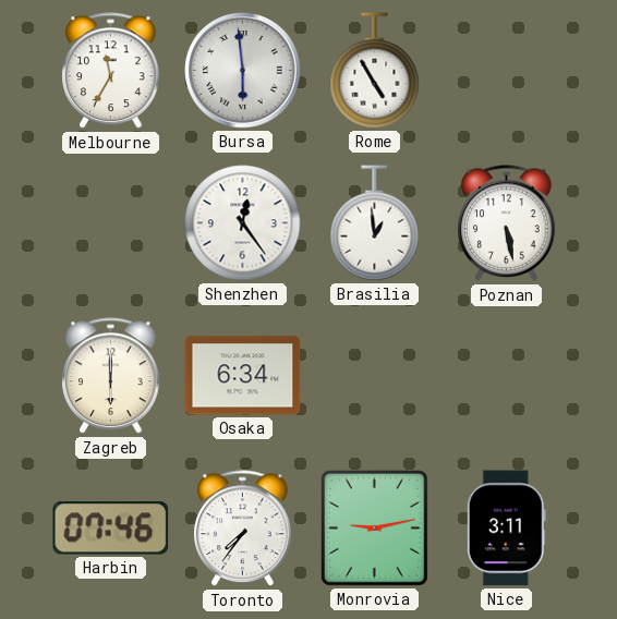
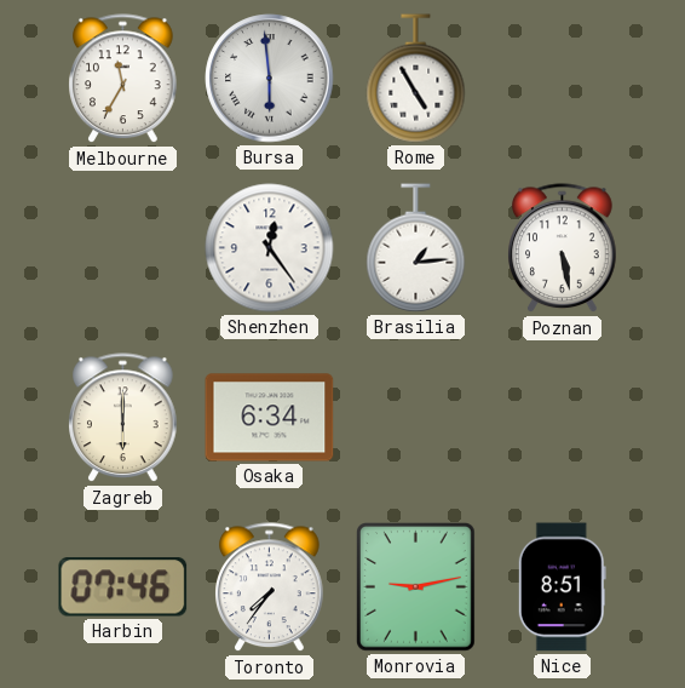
Brasilia: 12:59 -> 1:14
Nice: 3:11 -> 8:51
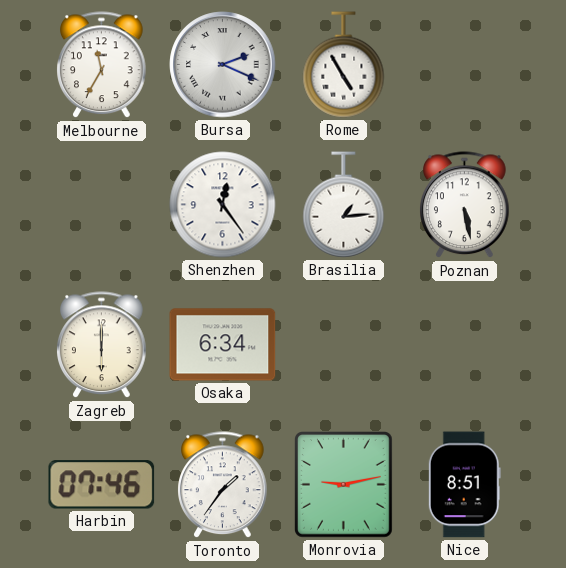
Bursa: 5:59 -> 2:19
Toronto: 7:36 -> 1:36
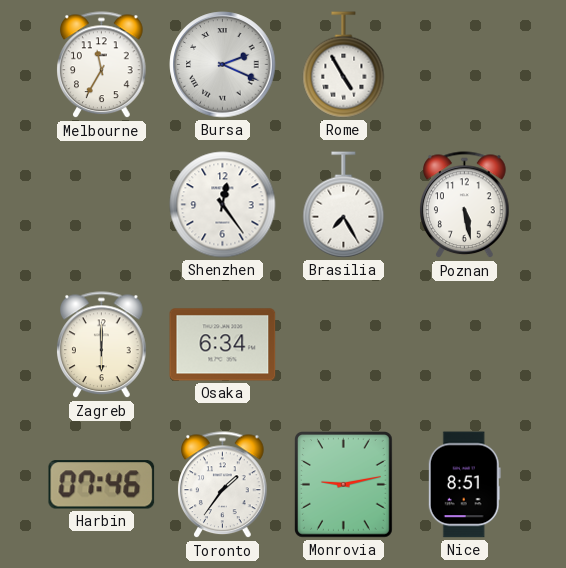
Brasilia: 1:14 -> 7:25
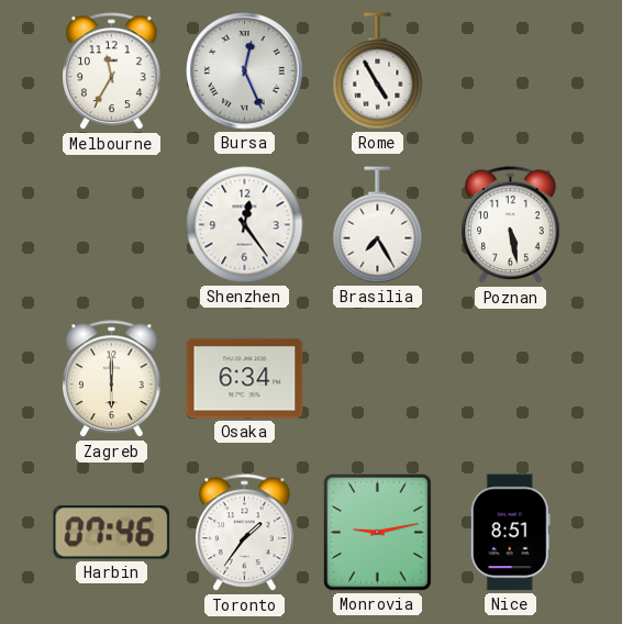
Bursa: 2:19 -> 12:26
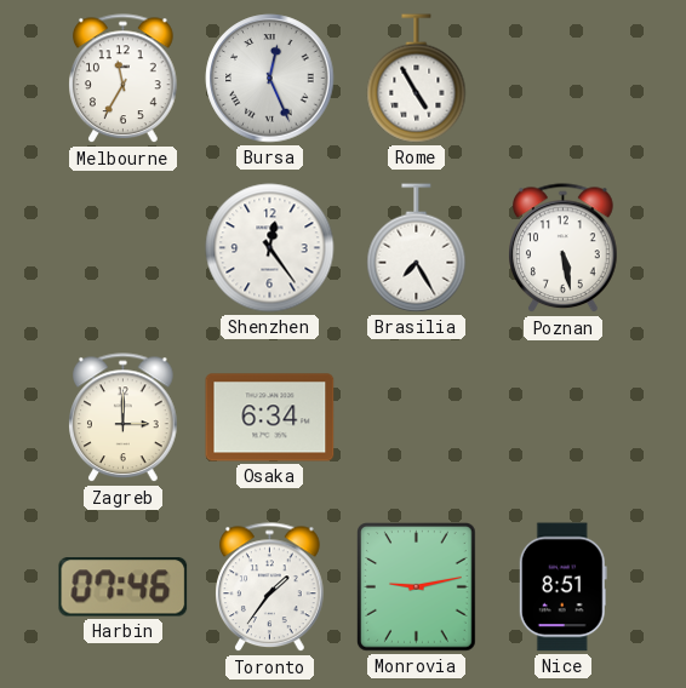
Zagreb: 6:00 -> 3:00
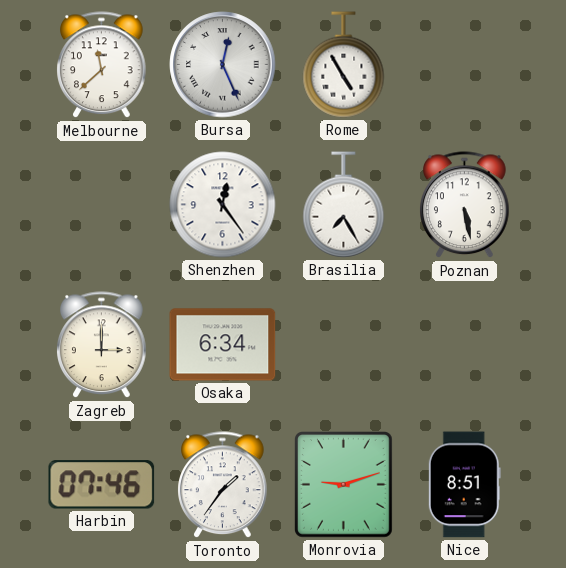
Melbourne: 11:35 -> 11:38
Monrovia: 9:13 -> 9:12
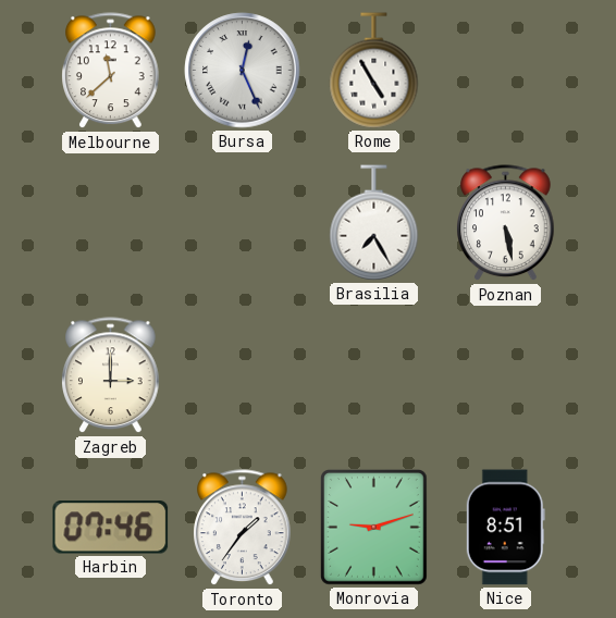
Shenzhen: 12:24 -> none
Osaka: 6:34 -> none
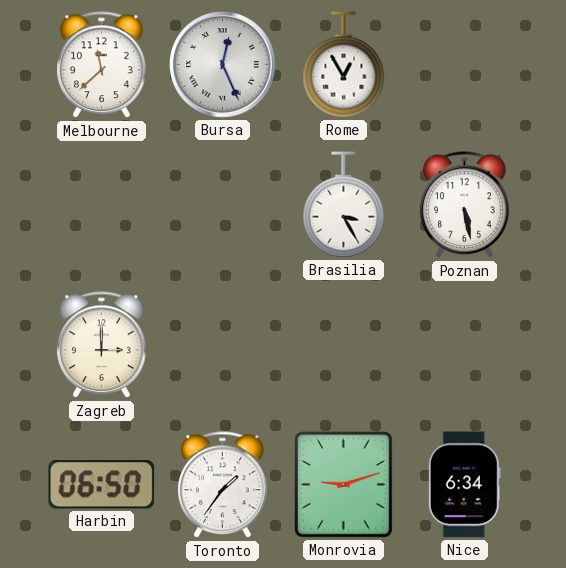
Rome: 4:55 -> 12:55
Brasilia: 7:25 -> 3:25
Harbin: 07:46 -> 06:50
Nice: 8:51 -> 6:34
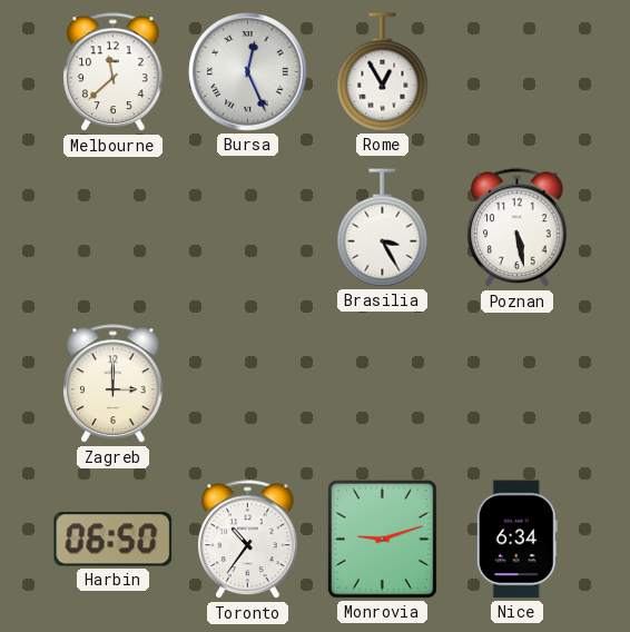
Toronto: 1:36 -> 10:36
